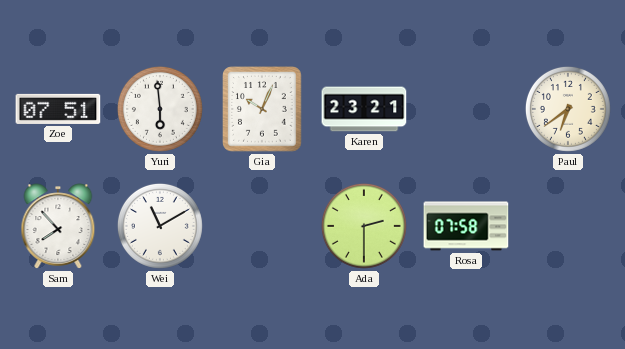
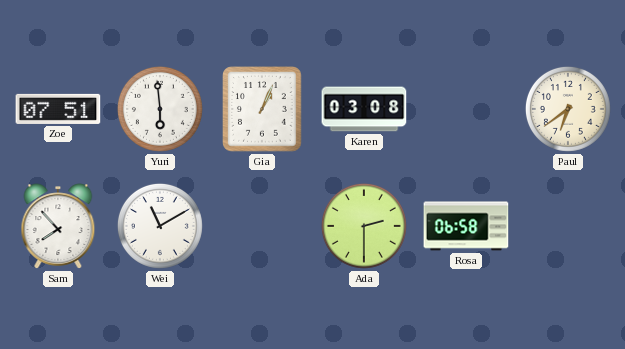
Gia: 10:04 -> 1:04
Karen: 23:21 -> 03:08
Rosa: 07:58 -> 06:58
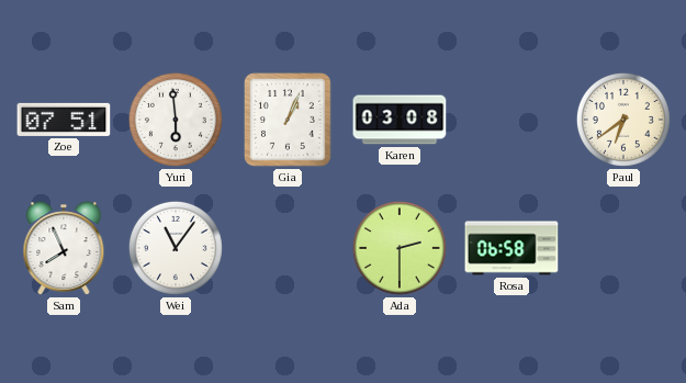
Sam: 7:53 -> 7:56
Wei: 11:10 -> 11:06
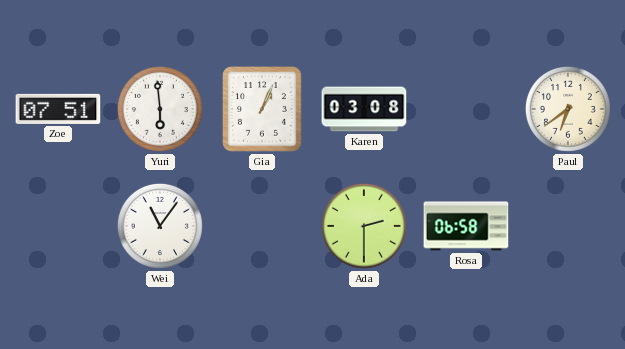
Sam: 7:56 -> none
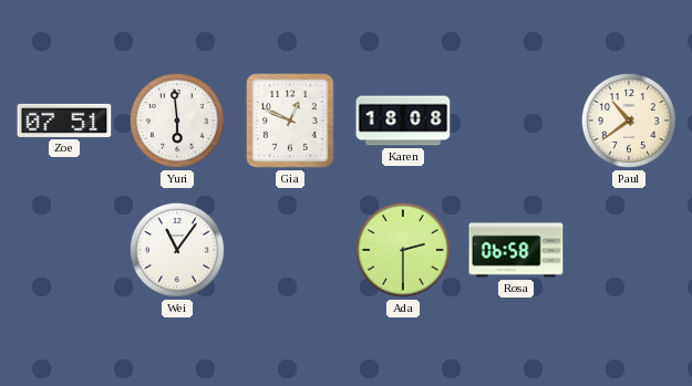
Gia: 1:04 -> 12:49
Karen: 03:08 -> 18:08
Paul: 6:39 -> 10:39
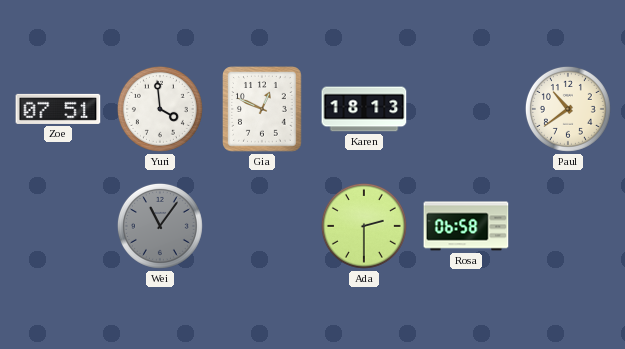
Yuri: 5:59 -> 3:59
Karen: 18:08 -> 18:13
Wei dial: white -> grey
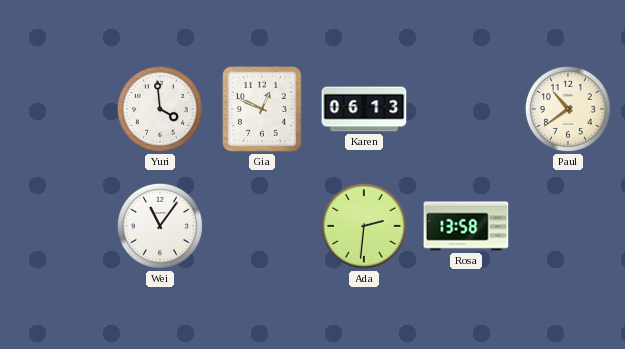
Zoe: 07:51 -> none
Karen: 18:13 -> 06:13
Wei dial: grey -> white
Ada: 2:30 -> 2:31
Rosa: 06:58 -> 13:58
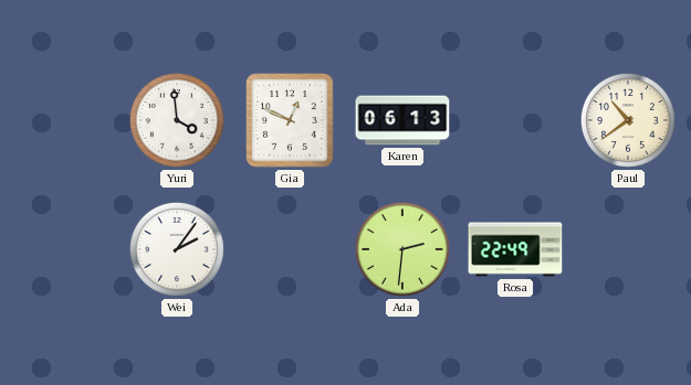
Wei: 11:06 -> 2:06
Rosa: 13:58 -> 22:49
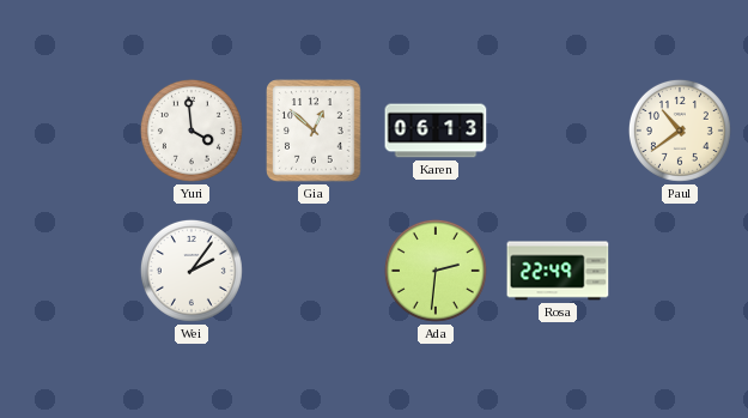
Gia: 12:49 -> 12:52
